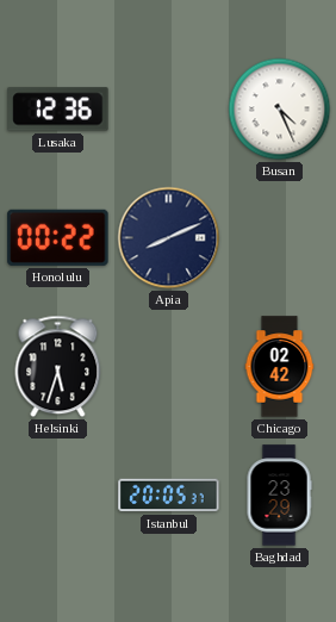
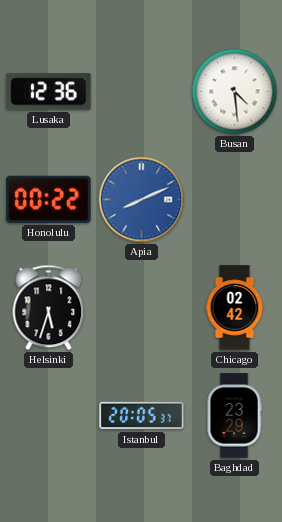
Busan: 4:26 -> 4:29
Apia dial: navy -> blue
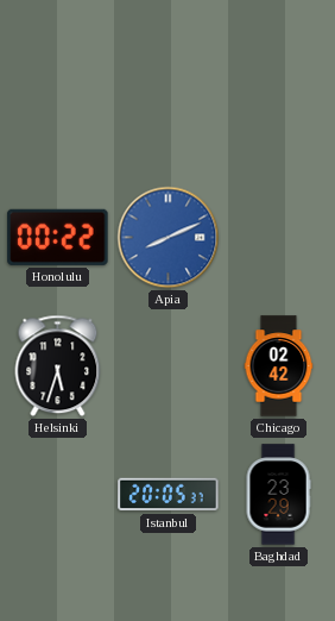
Lusaka: 12:36 -> none
Busan: 4:29 -> none
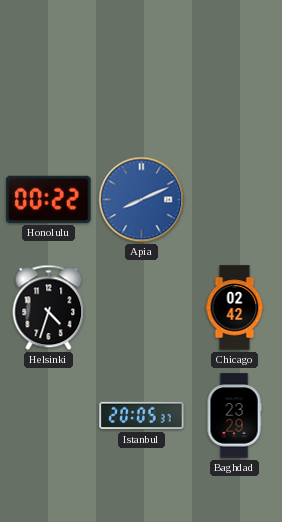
Helsinki: 5:33 -> 4:33
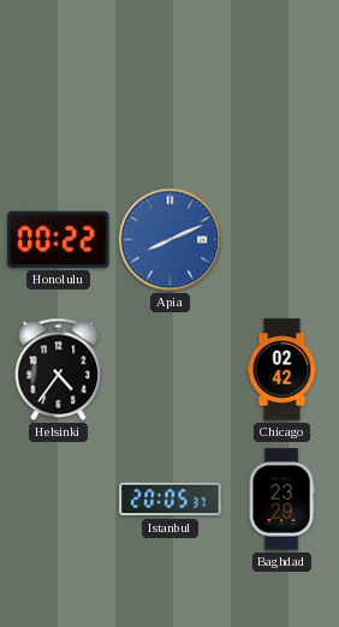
Helsinki: 4:33 -> 4:36
